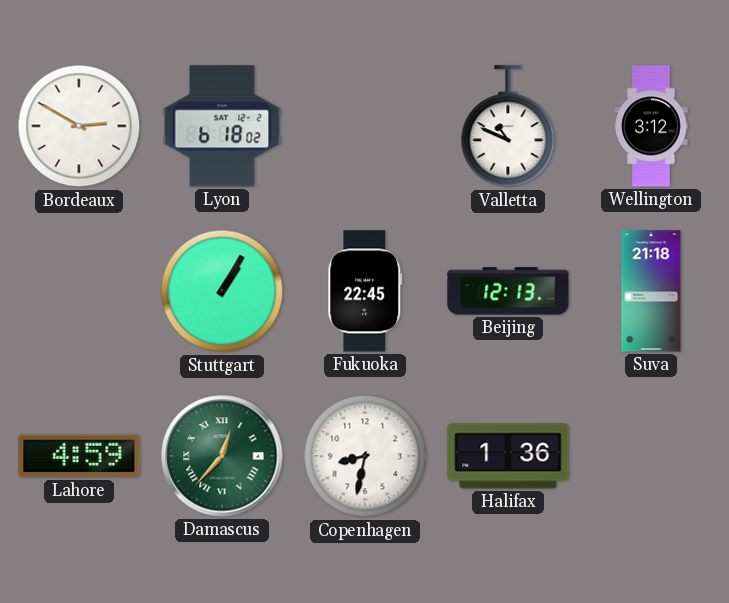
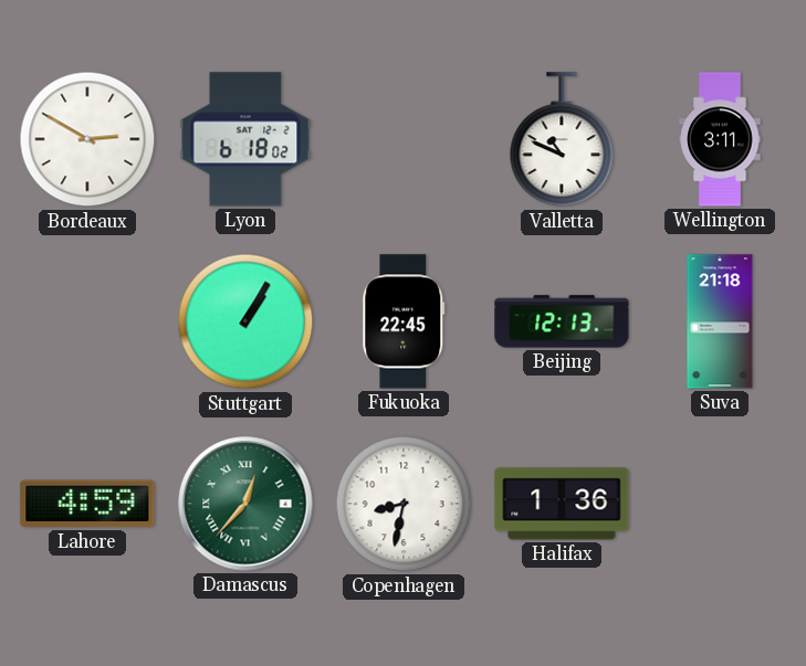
Wellington: 3:12 -> 3:11
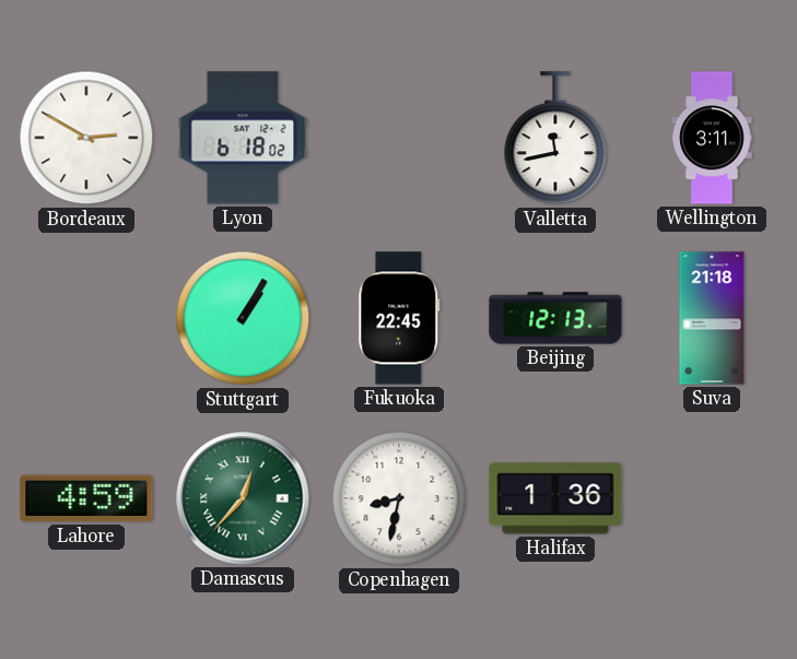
Valletta: 10:49 -> 11:43
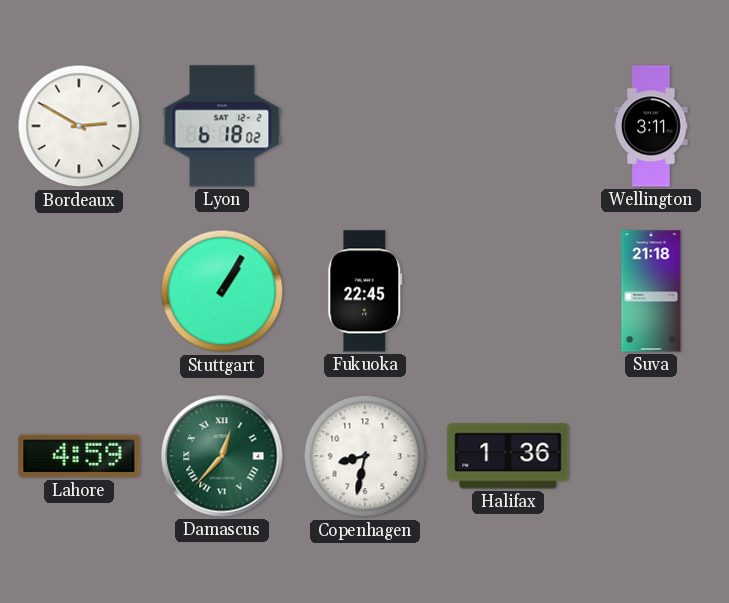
Valletta: 11:43 -> none
Beijing: 12:13 -> none
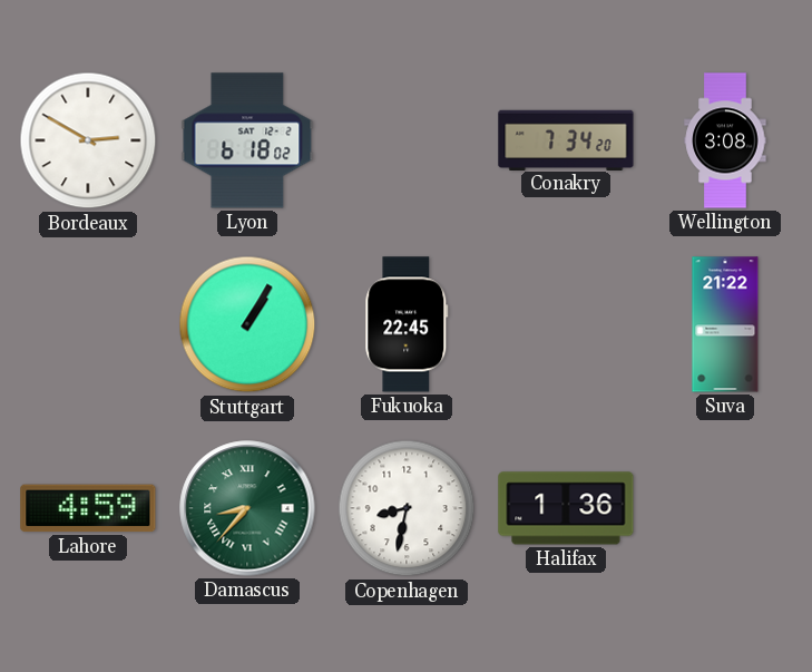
Conakry: none -> 7:34
Wellington: 3:11 -> 3:08
Suva: 21:18 -> 21:22
Damascus: 12:37 -> 8:37
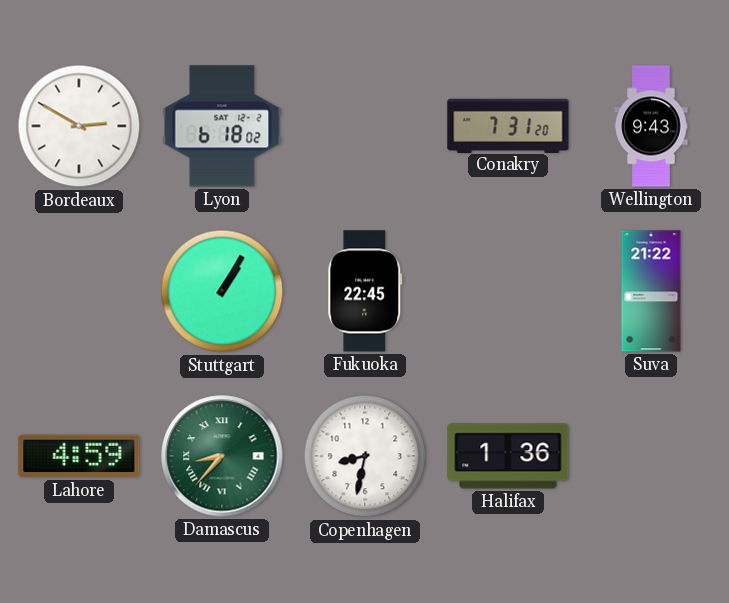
Conakry: 7:34 -> 7:31
Wellington: 3:08 -> 9:43
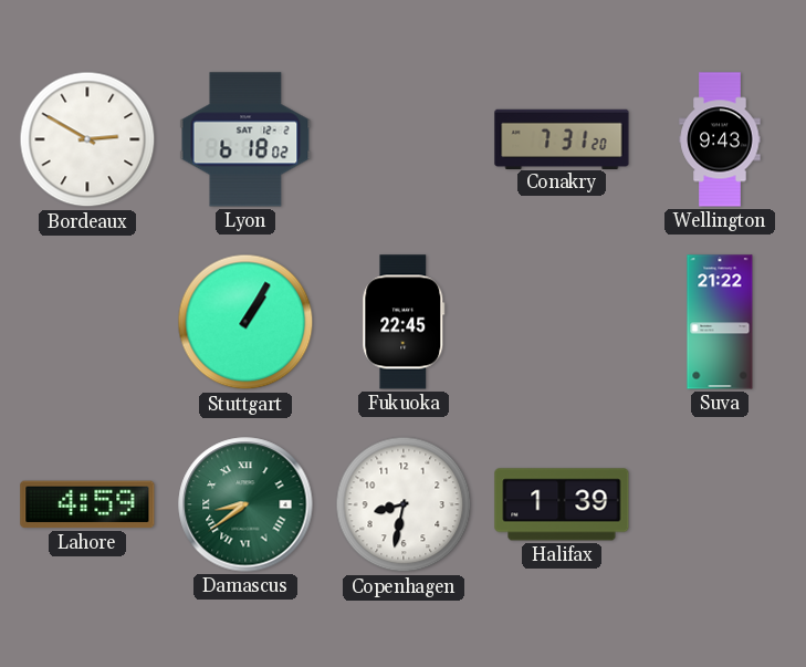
Damascus: 8:37 -> 8:39
Halifax: 1:36 -> 1:39
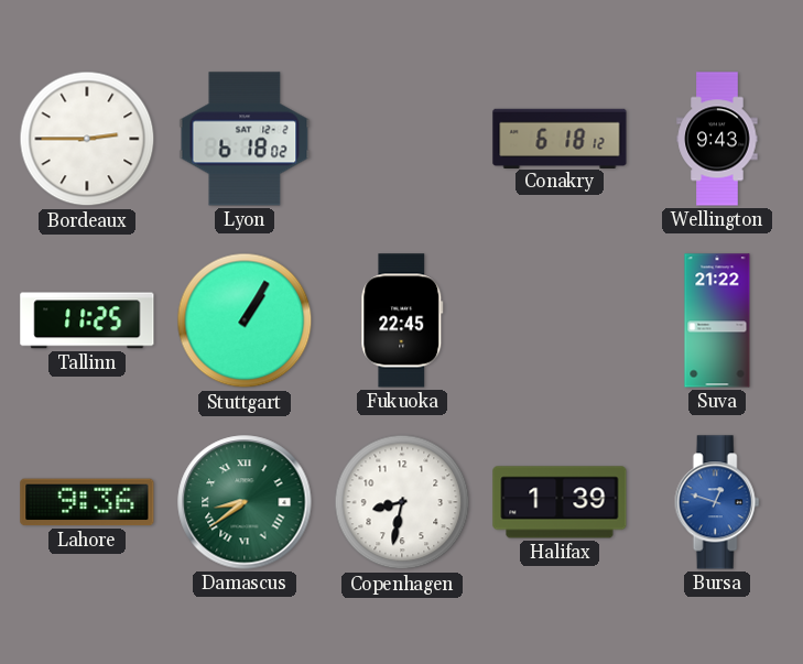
Bordeaux: 2:50 -> 2:45
Conakry: 7:31 -> 6:18
Tallinn: none -> 11:25
Lahore: 4:59 -> 9:36
Bursa: none -> 12:48
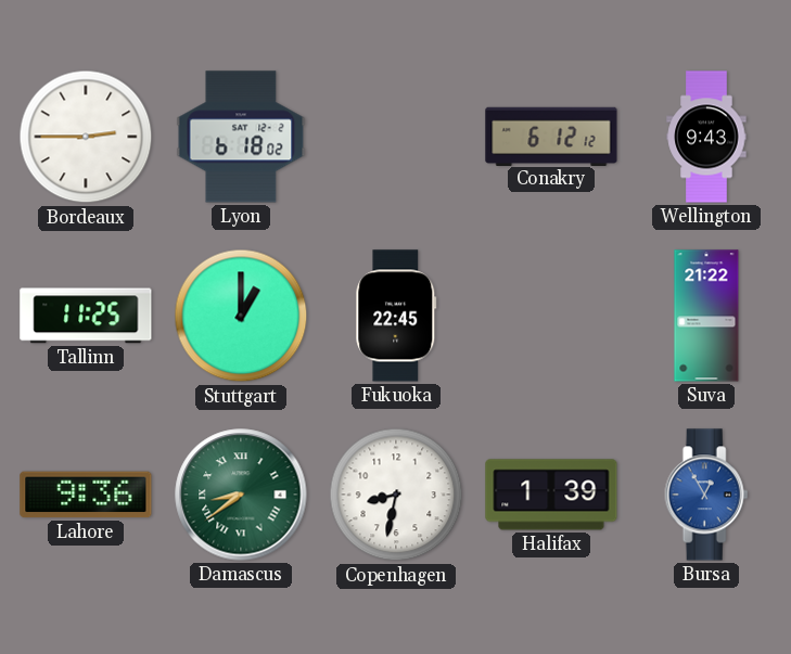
Conakry: 6:18 -> 6:12
Stuttgart: 1:05 -> 1:00
Bursa: 12:48 -> 12:55
